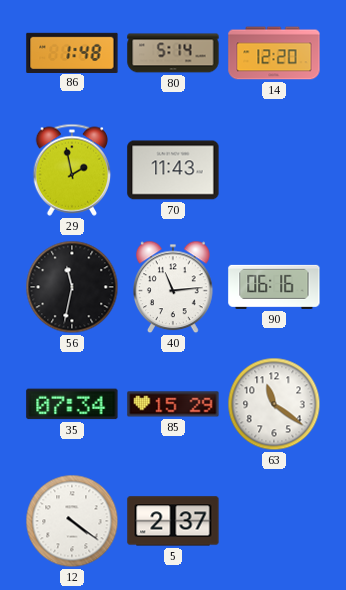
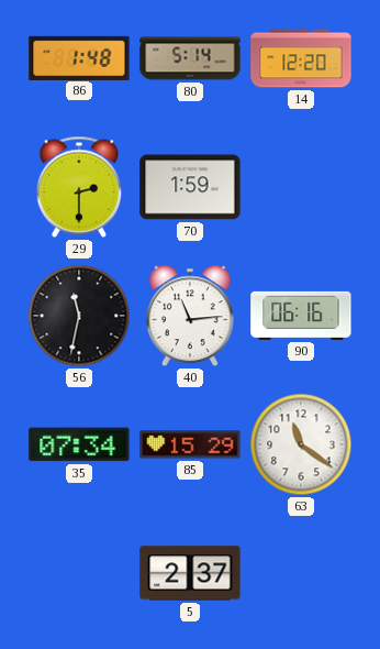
29: 1:58 -> 2:30
70: 11:43 -> 1:59
12: 4:21 -> none
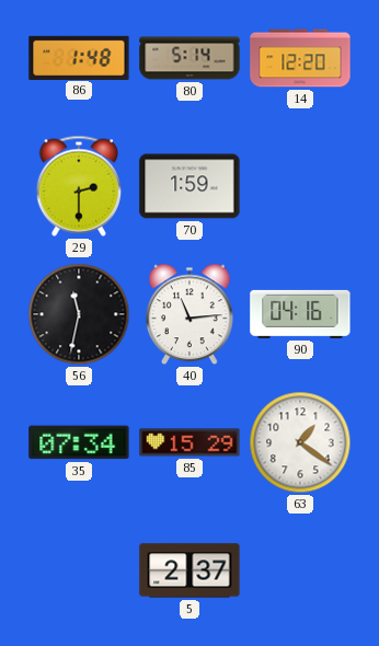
90: 06:16 -> 04:16
63: 11:21 -> 1:21
